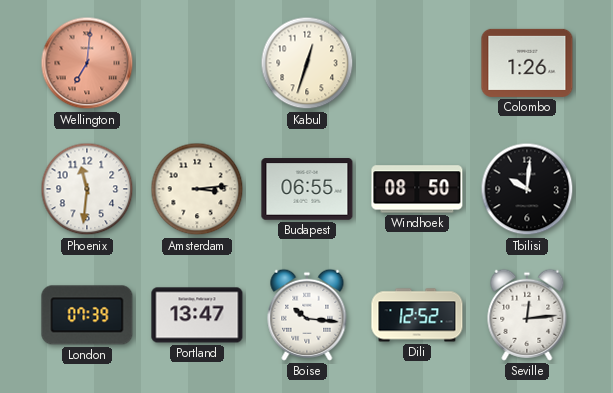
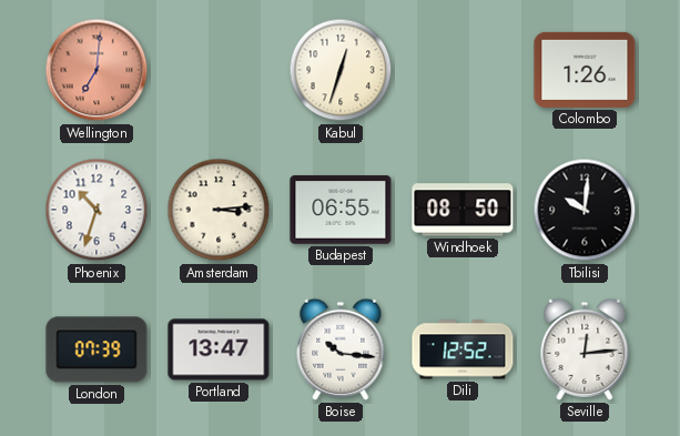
Phoenix: 11:31 -> 10:33
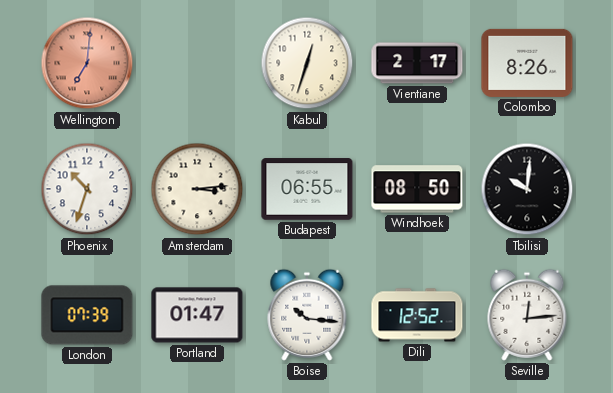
Vientiane: none -> 2:17
Colombo: 1:26 -> 8:26
Portland: 13:47 -> 01:47
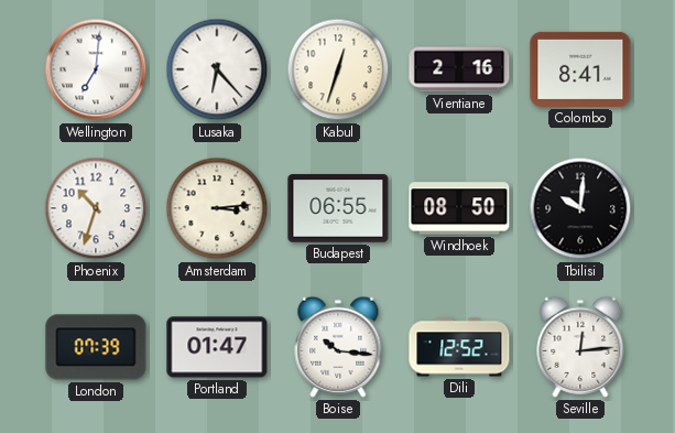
Wellington dial: salmon -> white
Lusaka: none -> 6:23
Vientiane: 2:17 -> 2:16
Colombo: 8:26 -> 8:41
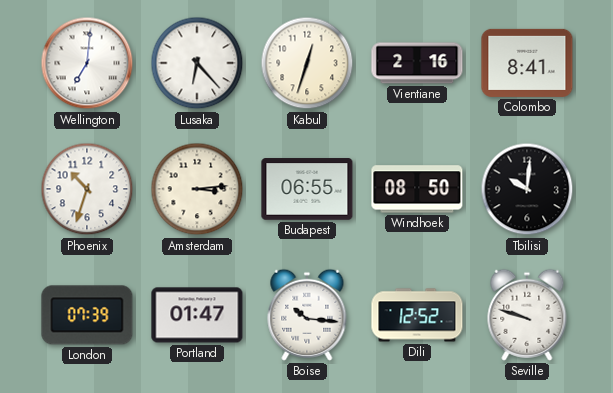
Seville: 12:14 -> 9:48
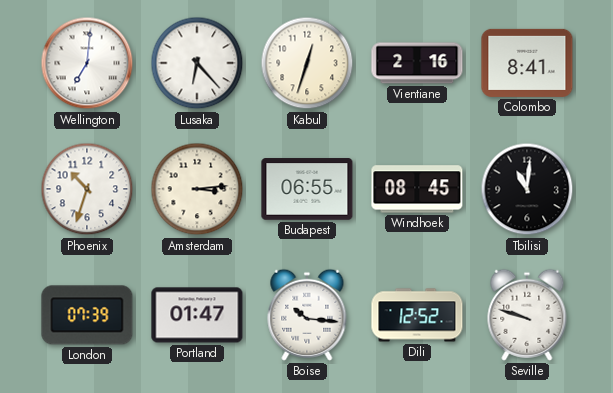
Windhoek: 08:50 -> 08:45
Tbilisi: 10:01 -> 11:01
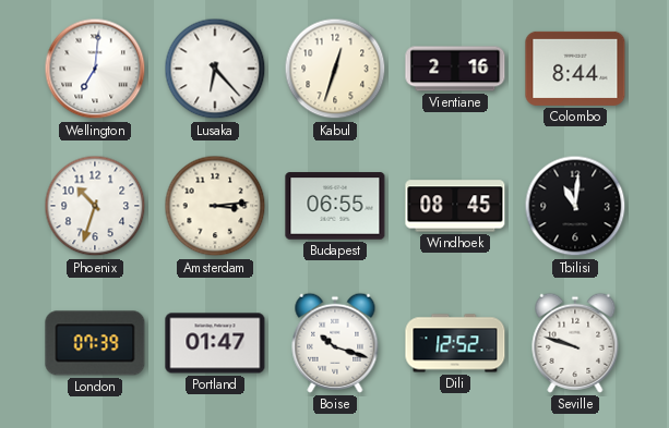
Colombo: 8:41 -> 8:44
Boise: 10:16 -> 10:18
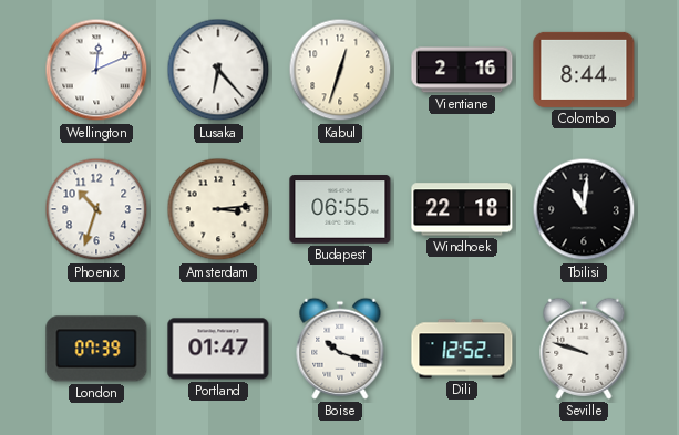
Wellington: 7:01 -> 12:11
Windhoek: 08:45 -> 22:18
